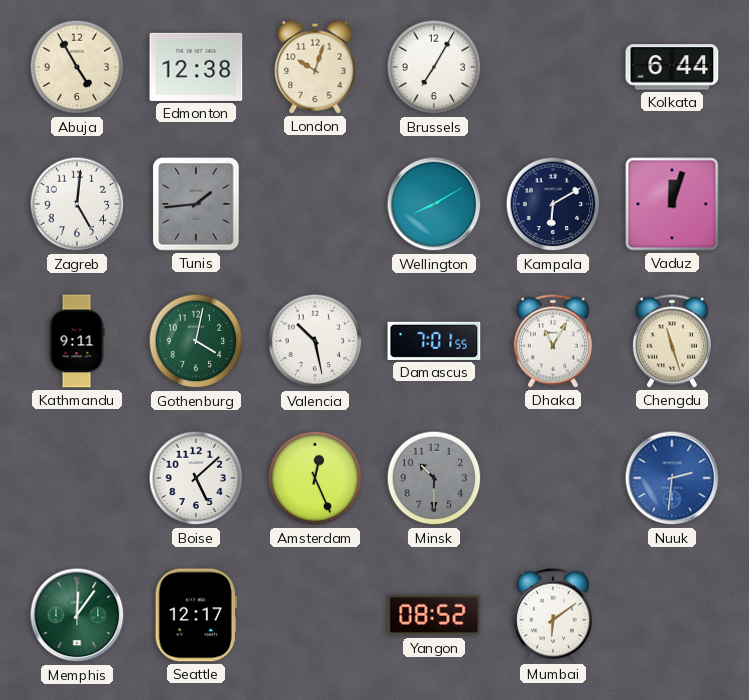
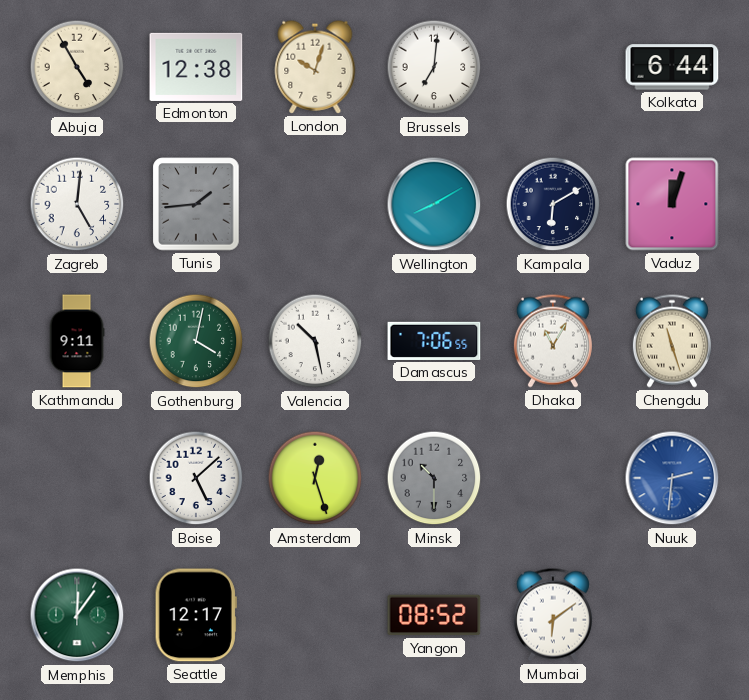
Brussels: 7:05 -> 7:01
Damascus: 7:01 -> 7:06
Amsterdam: 12:26 -> 12:27
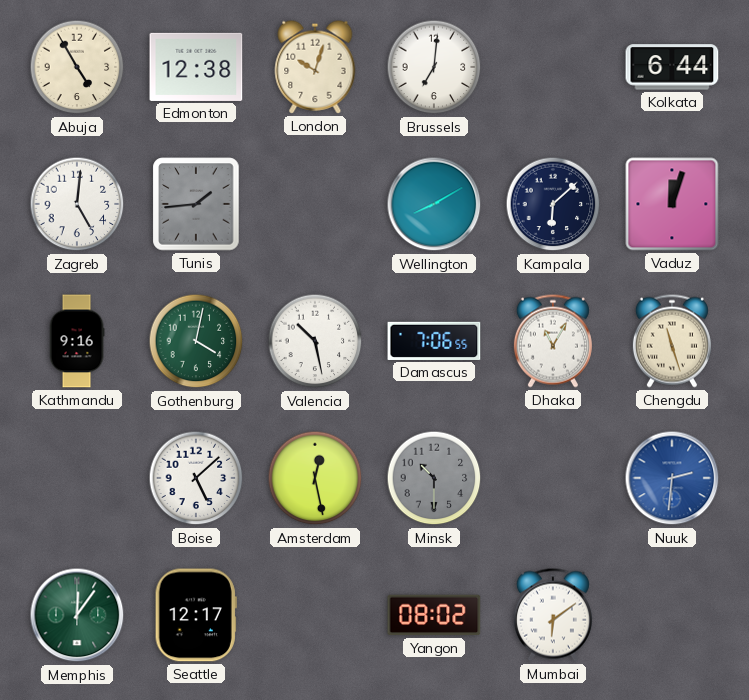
Kampala: 6:10 -> 6:08
Kathmandu: 9:11 -> 9:16
Amsterdam: 12:27 -> 12:28
Yangon: 08:52 -> 08:02
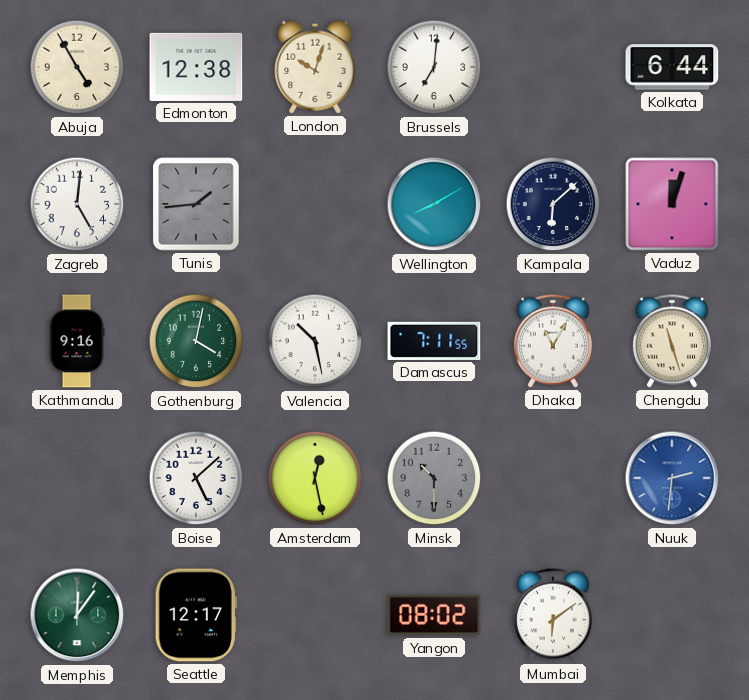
Damascus: 7:06 -> 7:11
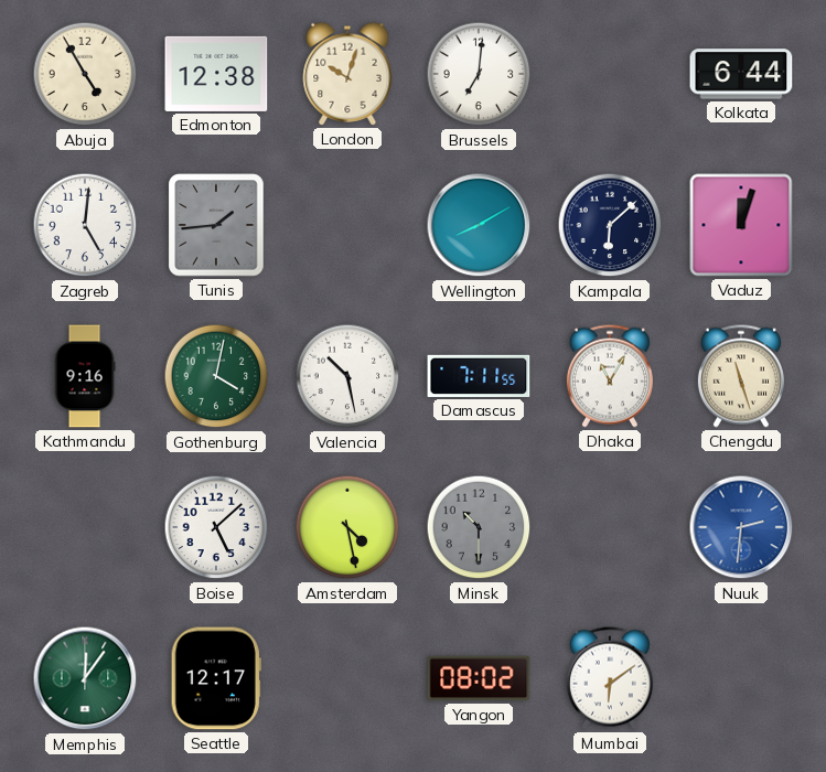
Amsterdam: 12:28 -> 4:28
